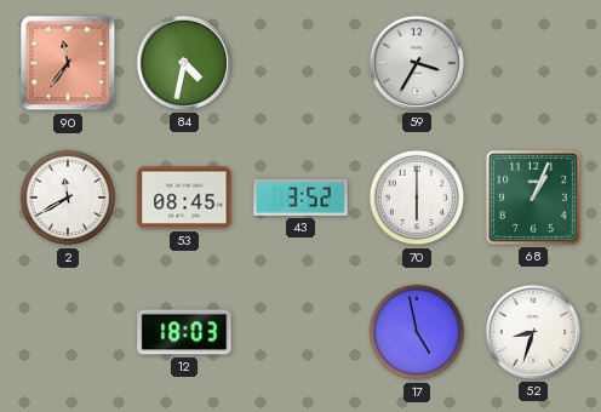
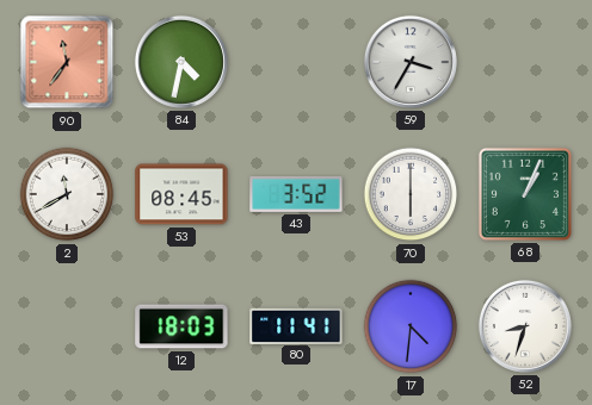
80: none -> 11:41
17: 4:58 -> 4:31
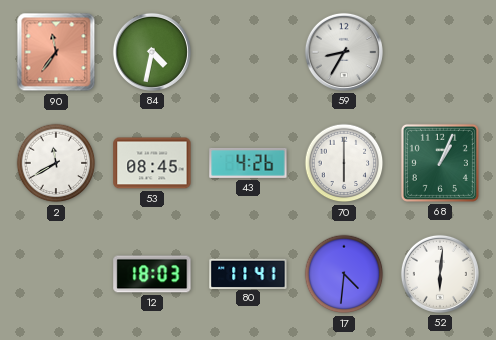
59: 3:35 -> 8:35
43: 3:52 -> 4:26
52: 8:33 -> 6:01
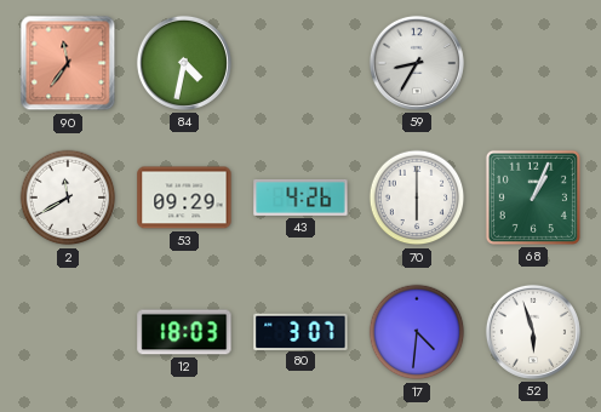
53: 08:45 -> 09:29
80: 11:41 -> 3:07
52: 6:01 -> 5:57
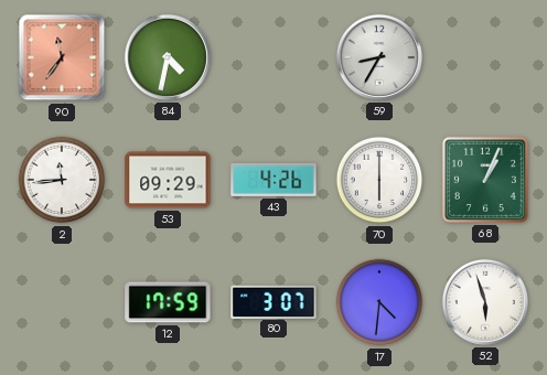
2: 11:40 -> 11:44
12: 18:03 -> 17:59
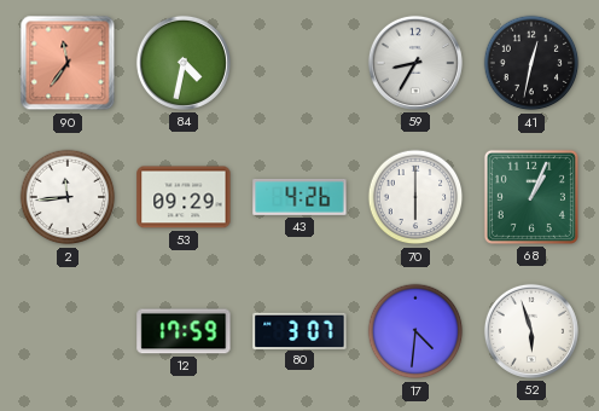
41: none -> 12:32
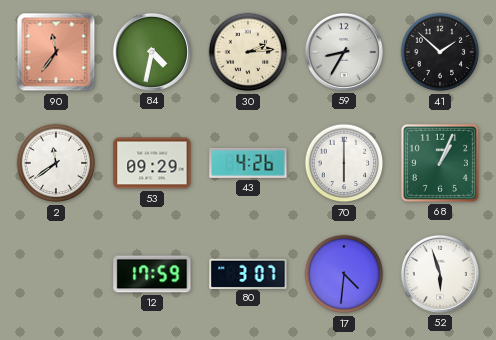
30: none -> 2:14
41: 12:32 -> 1:52
2: 11:44 -> 11:39
